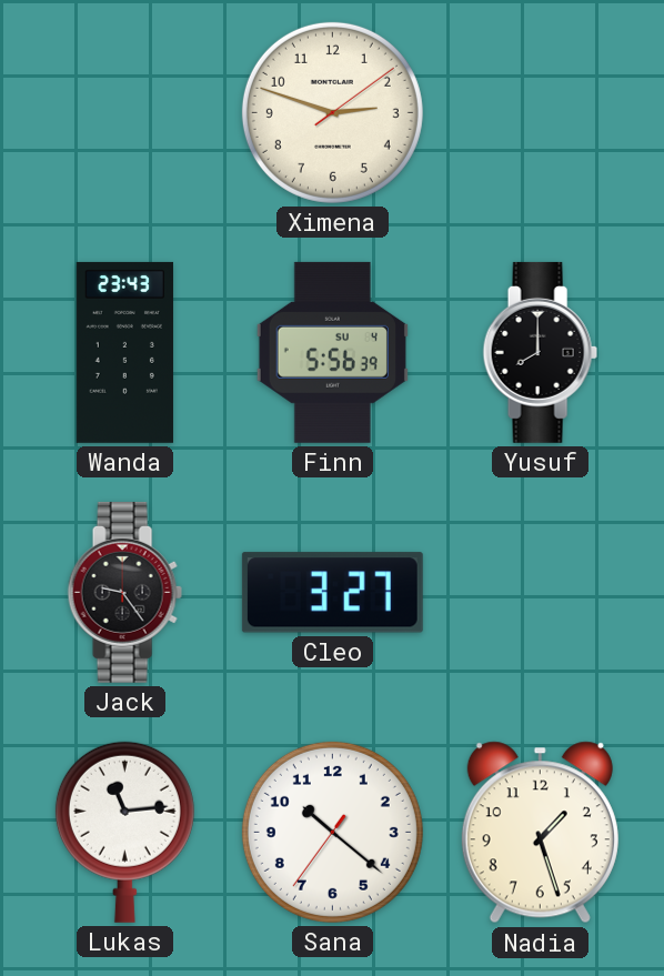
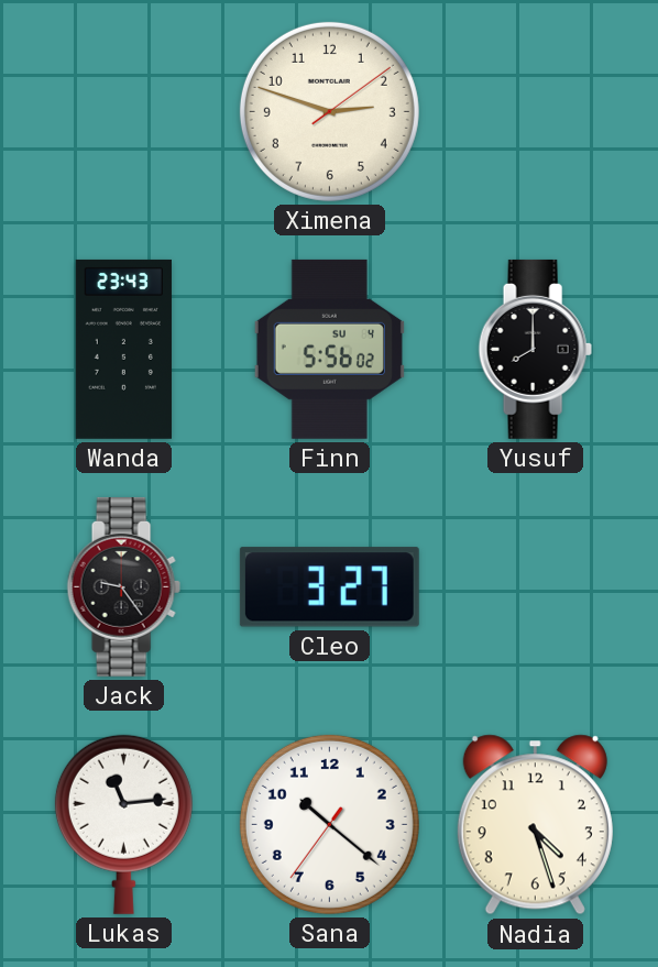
Finn: 5:56:39 -> 5:56:02
Nadia: 1:27 -> 4:27
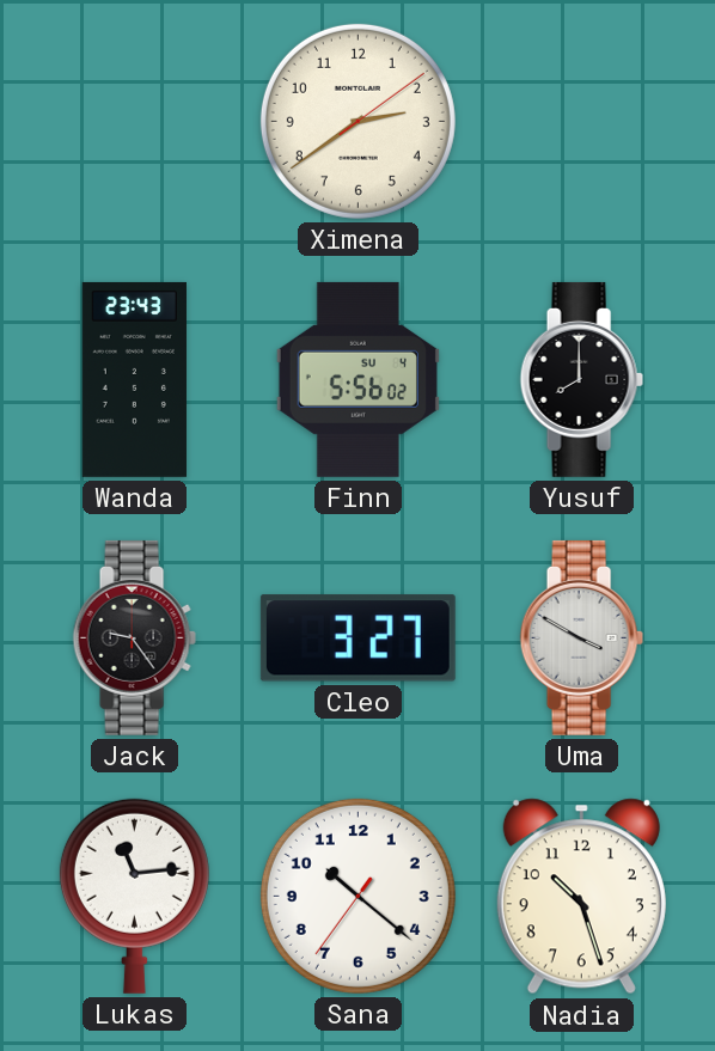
Ximena: 2:48 -> 2:39
Uma: none -> 3:50
Nadia: 4:27 -> 10:27
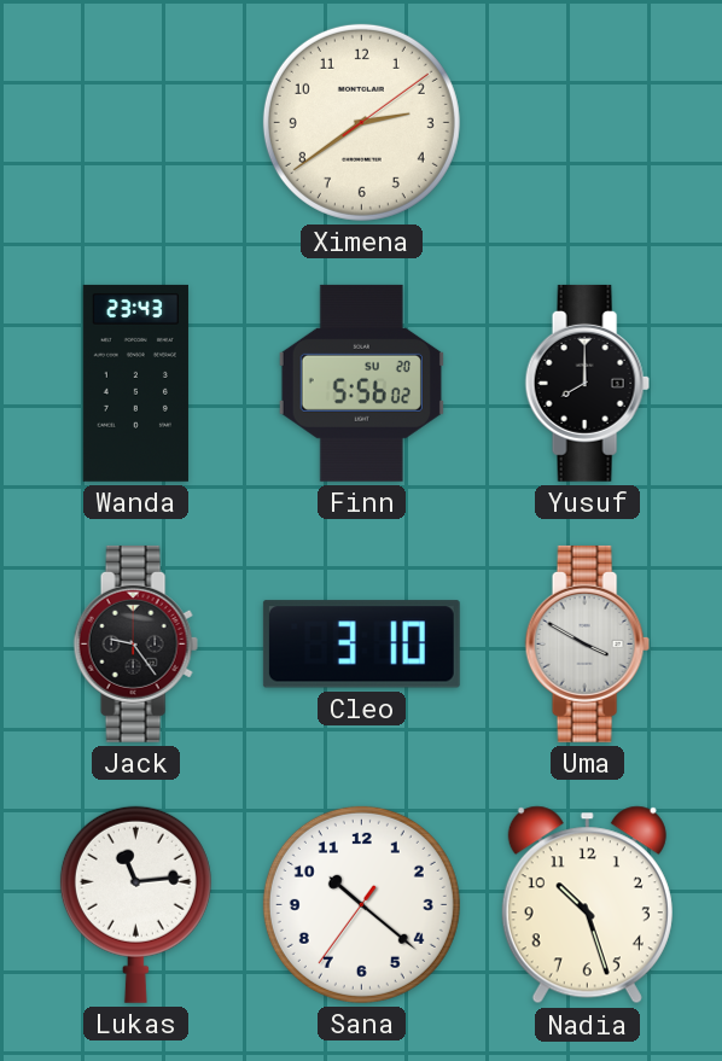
Finn date: SU 4 -> SU 20
Cleo: 3:27 -> 3:10
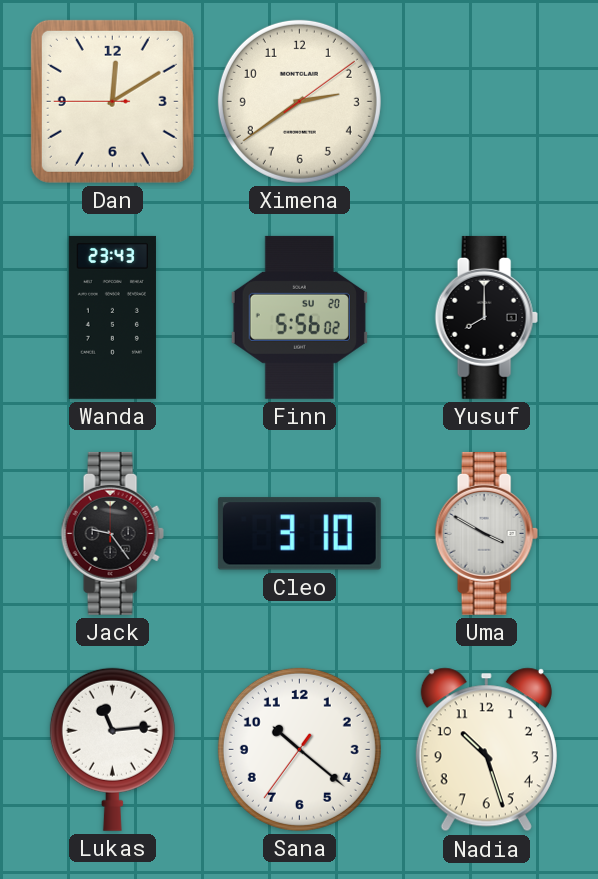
Dan: none -> 12:09
